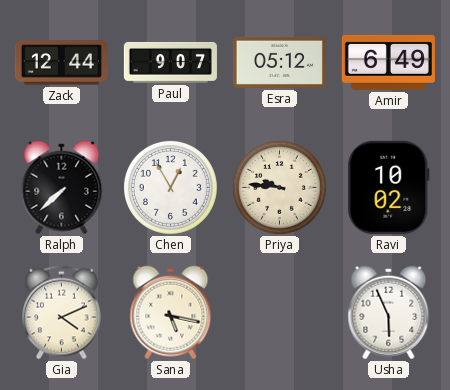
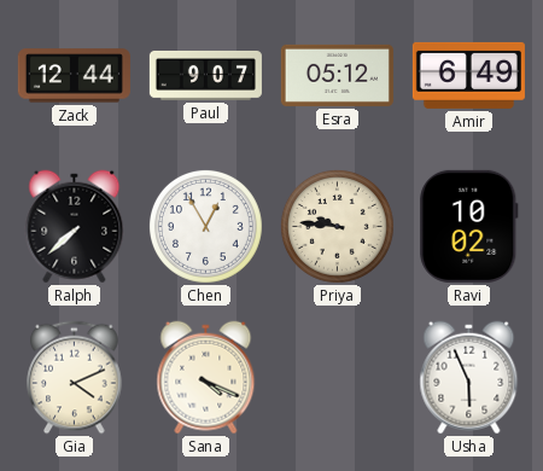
Sana: 5:17 -> 4:19
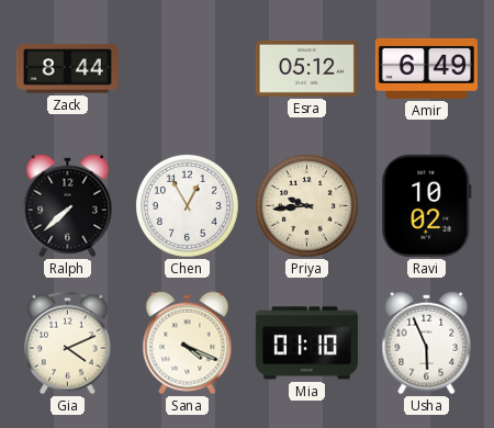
Zack: 12:44 -> 8:44
Paul: 9:07 -> none
Priya: 9:46 -> 9:44
Mia: none -> 01:10
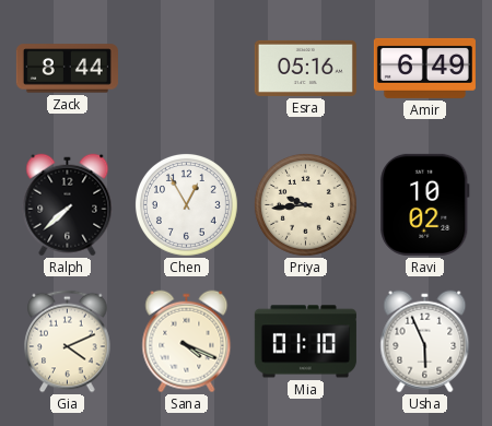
Esra: 05:12 -> 05:16
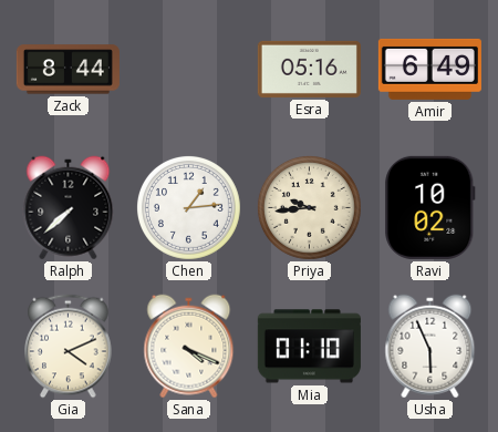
Chen: 12:55 -> 1:14
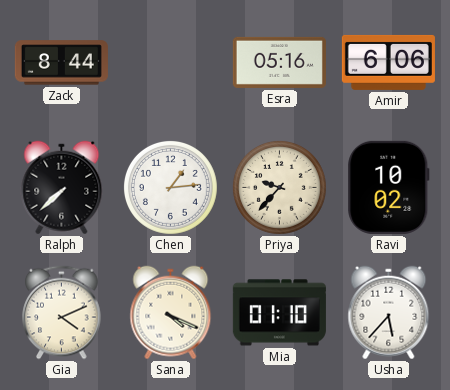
Amir: 6:49 -> 6:06
Priya: 9:44 -> 9:37
Usha: 5:56 -> 5:37
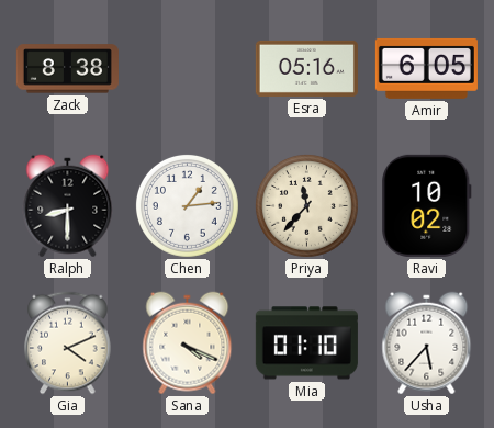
Zack: 8:44 -> 8:38
Amir: 6:06 -> 6:05
Ralph: 7:38 -> 8:30
Priya: 9:37 -> 11:37
